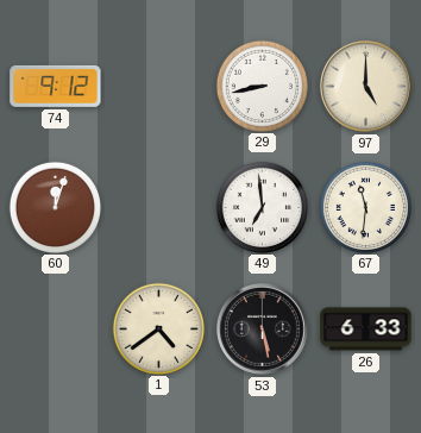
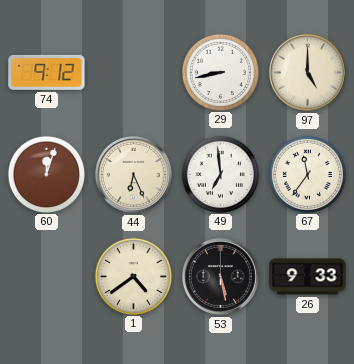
44: none -> 6:26
67: 11:31 -> 11:36
26: 6:33 -> 9:33
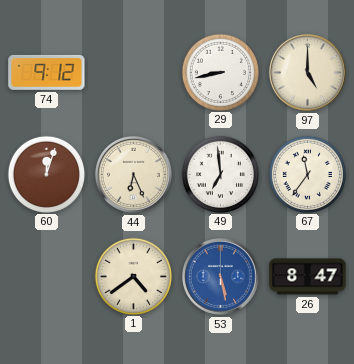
53 dial: black -> blue
26: 9:33 -> 8:47
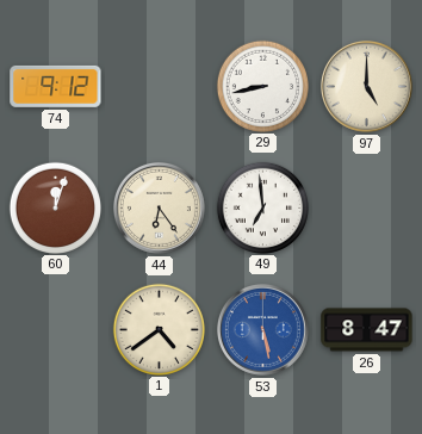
44: 6:26 -> 6:24
67: 11:36 -> none
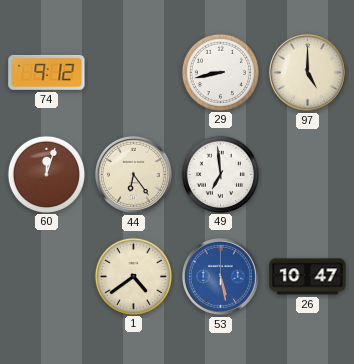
26: 8:47 -> 10:47
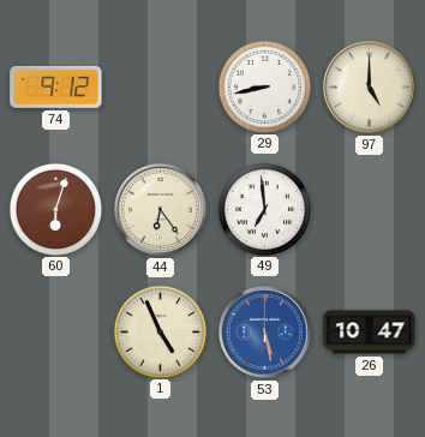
60: 12:03 -> 6:03
1: 4:39 -> 4:56
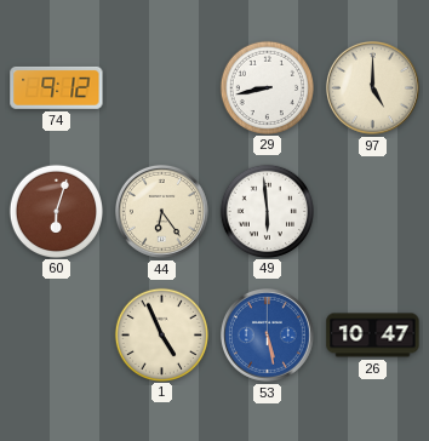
49: 6:59 -> 5:59
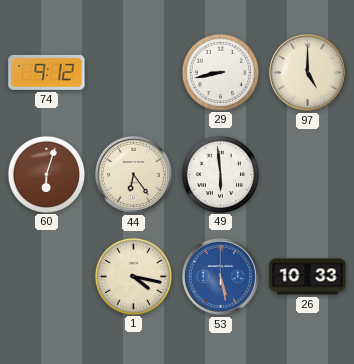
1: 4:56 -> 4:17
26: 10:47 -> 10:33
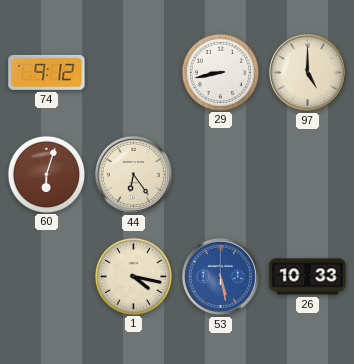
49: 5:59 -> none
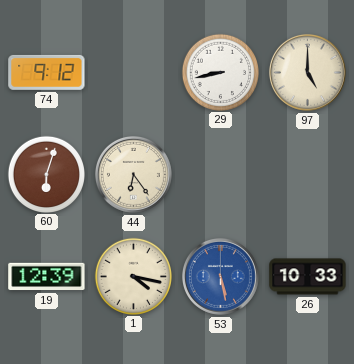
19: none -> 12:39
